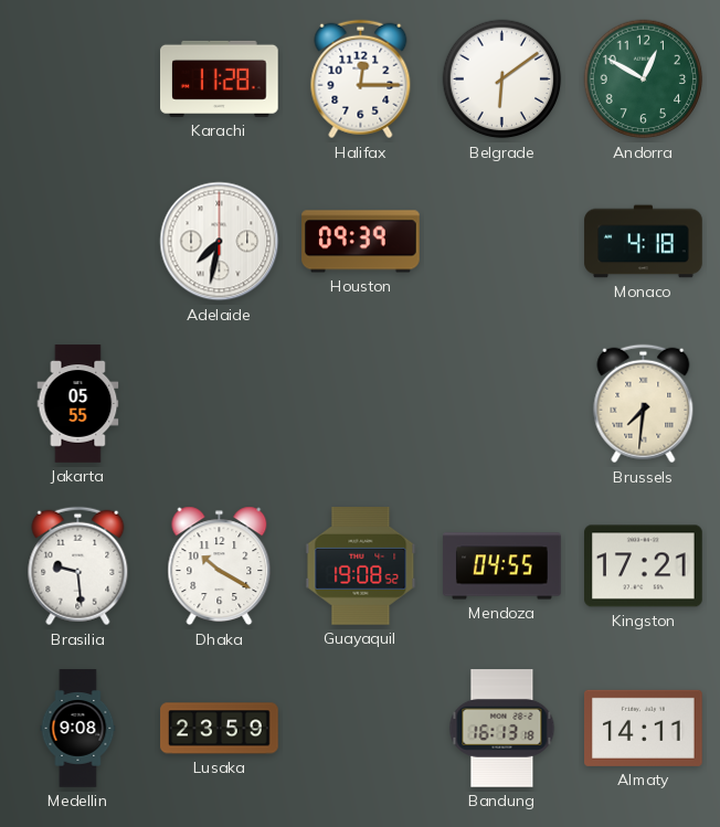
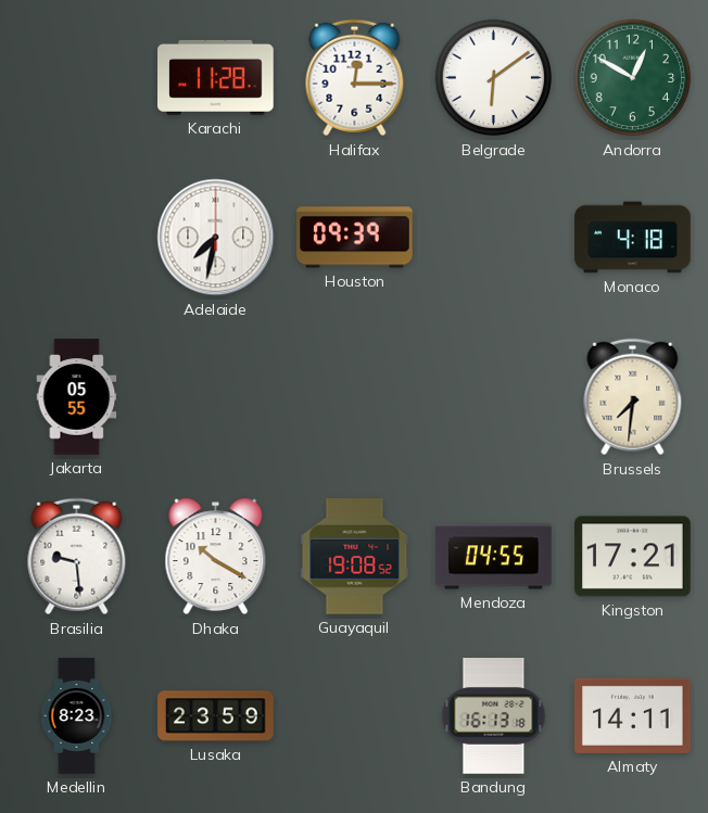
Medellin: 9:08 -> 8:23
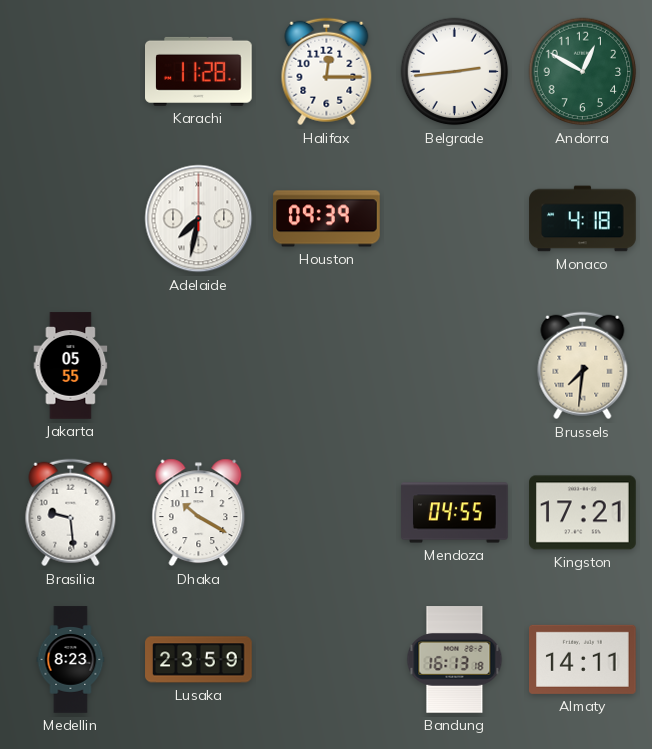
Belgrade: 6:09 -> 2:44
Guayaquil: 19:08 -> none
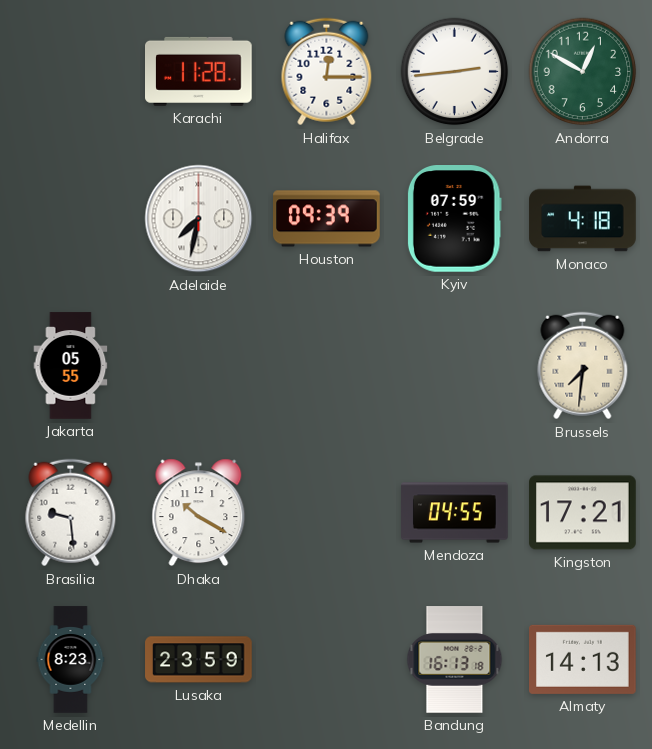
Kyiv: none -> 07:59
Almaty: 14:11 -> 14:13
